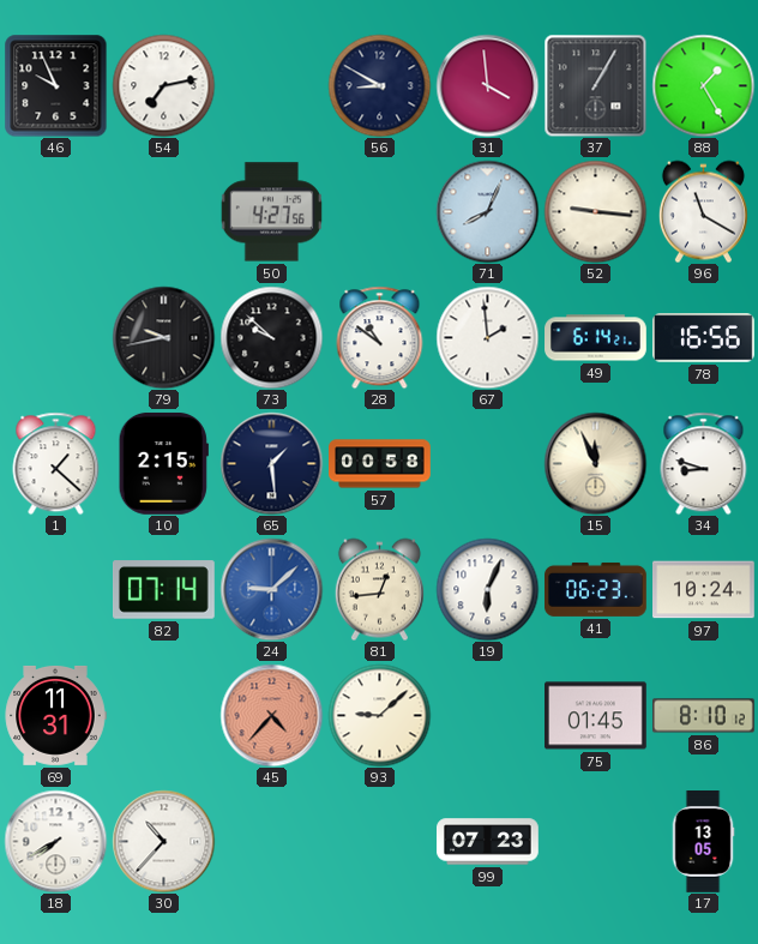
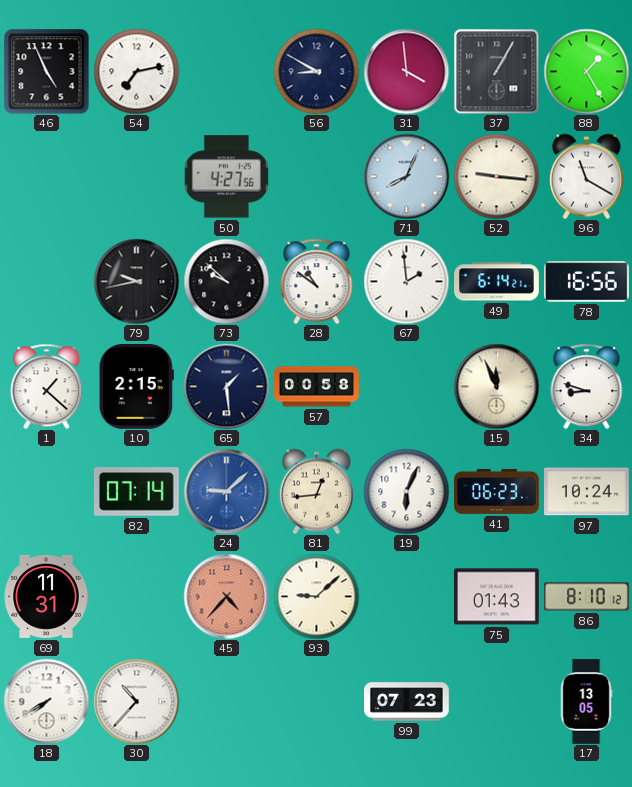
46: 9:56 -> 4:56
75: 01:45 -> 01:43
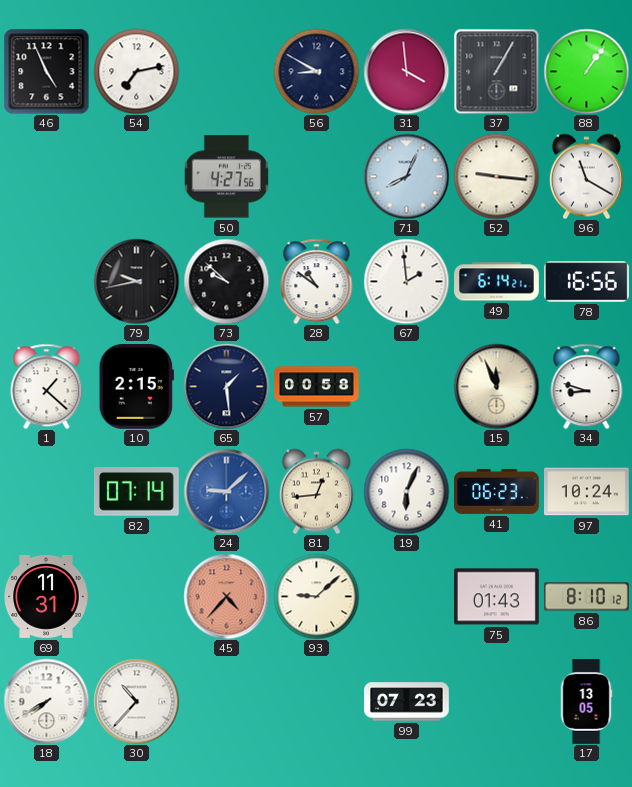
88: 1:25 -> 1:06
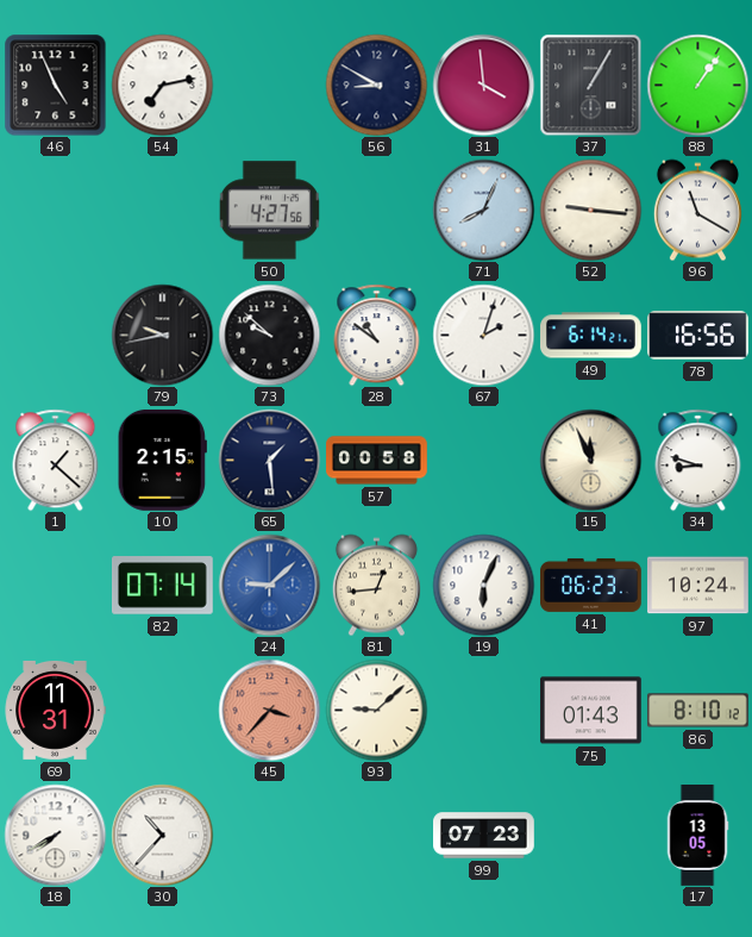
67: 1:59 -> 2:03
45: 4:37 -> 3:37
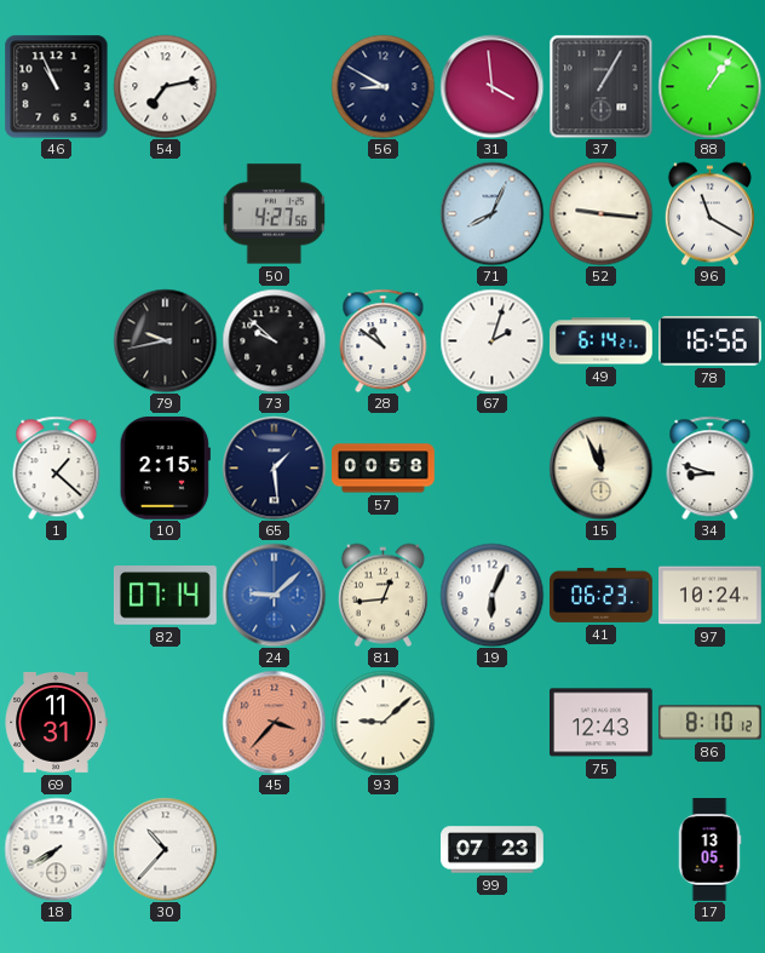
46: 4:56 -> 10:56
75: 01:43 -> 12:43
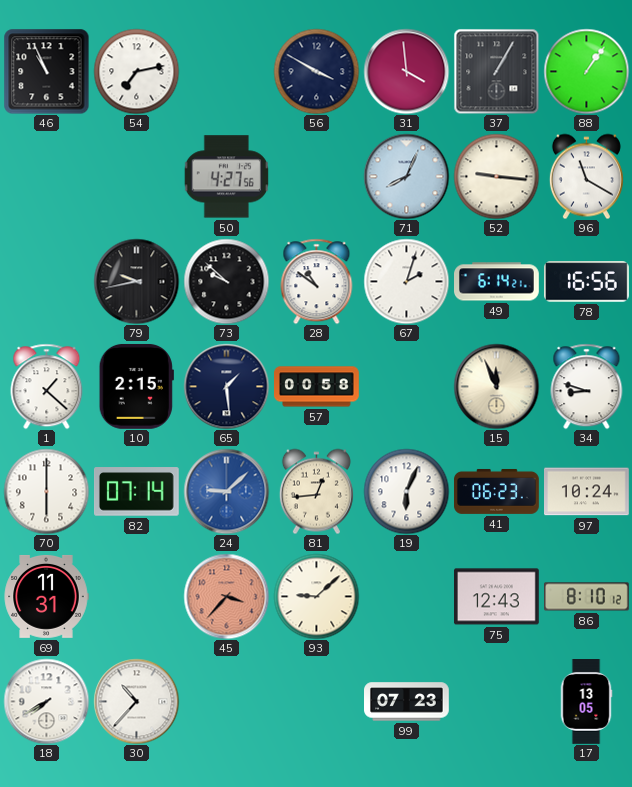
56: 8:50 -> 3:50
70: none -> 6:00
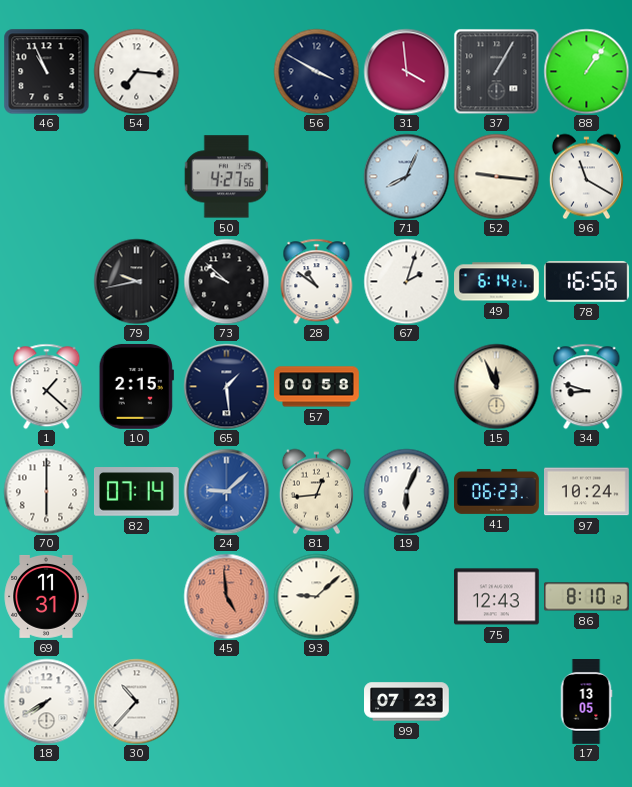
54: 7:13 -> 7:16
45: 3:37 -> 4:59
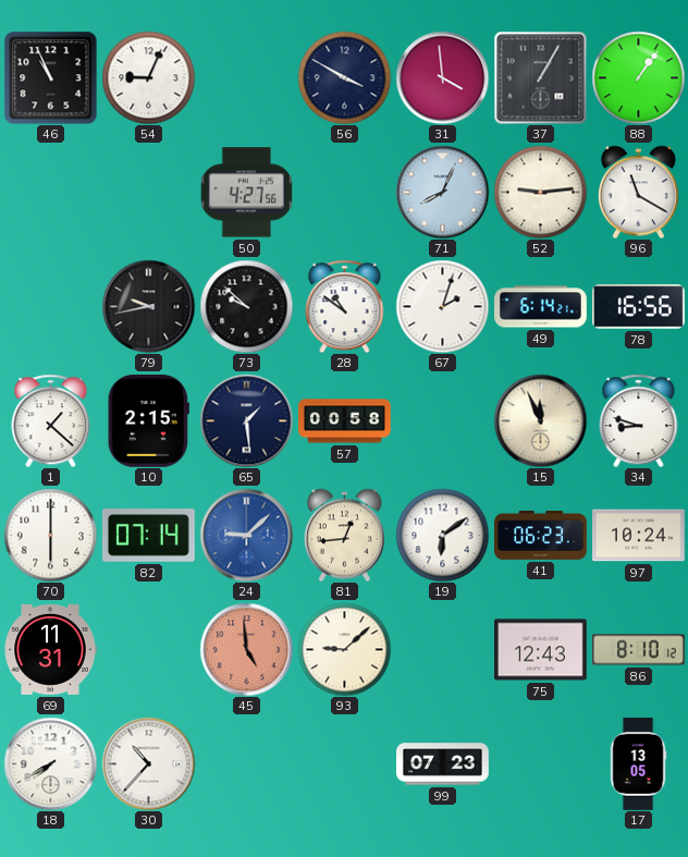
54: 7:16 -> 9:04
52: 9:16 -> 9:14
19: 6:04 -> 6:09
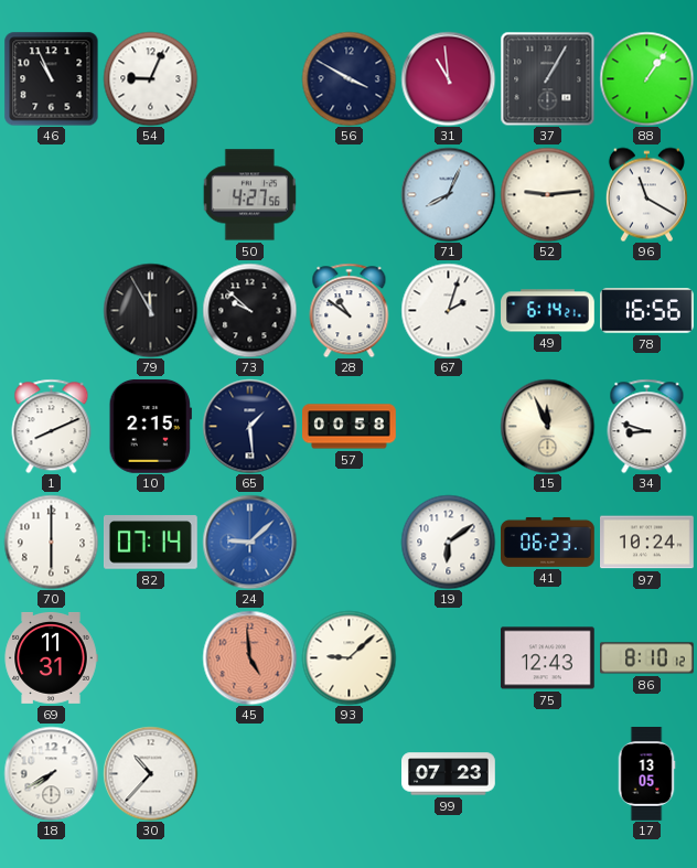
31: 3:59 -> 10:59
79: 9:43 -> 11:55
1: 1:22 -> 8:11
81: 12:44 -> none
